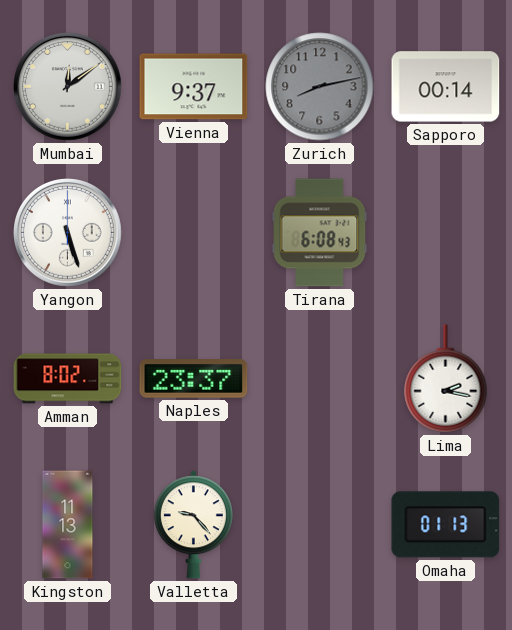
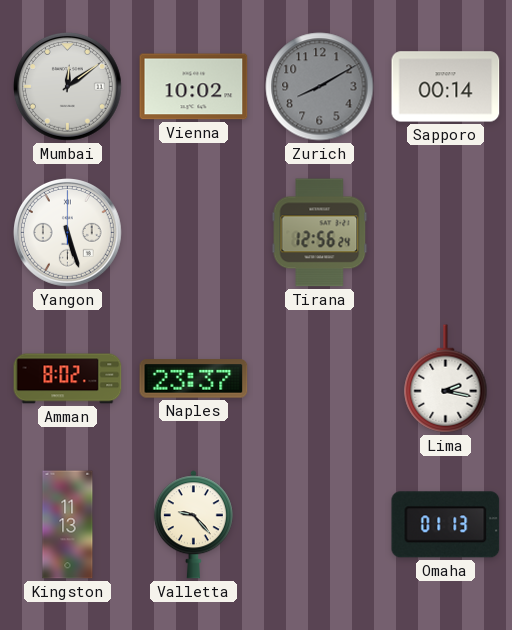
Vienna: 9:37 -> 10:02
Zurich: 8:13 -> 8:10
Tirana: 6:08 -> 12:56
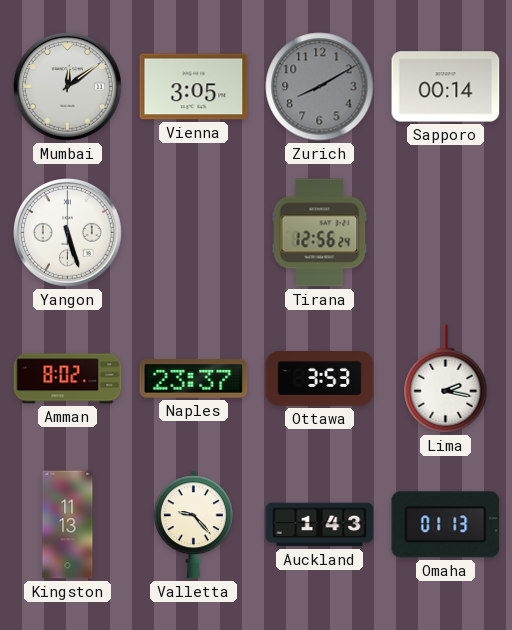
Vienna: 10:02 -> 3:05
Ottawa: none -> 3:53
Auckland: none -> 1:43
